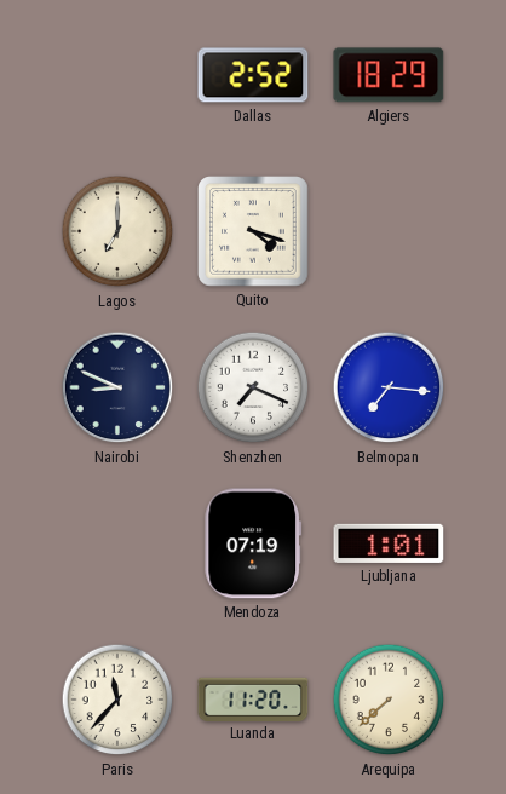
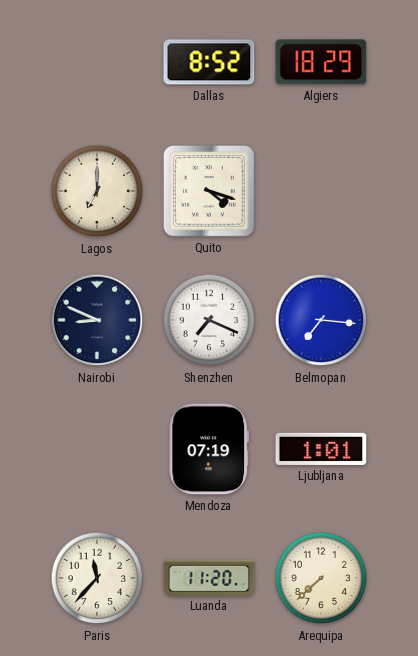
Dallas: 2:52 -> 8:52
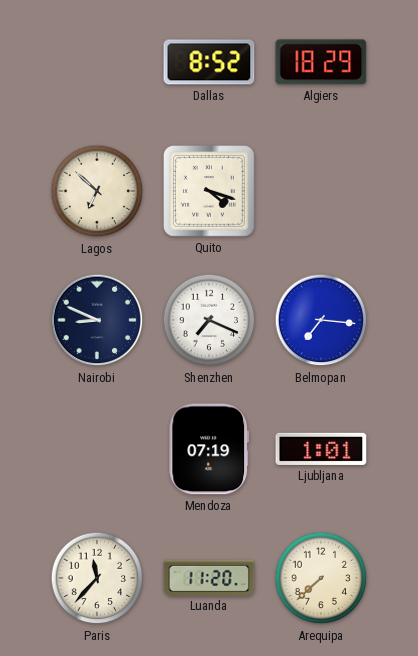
Lagos: 7:00 -> 6:52
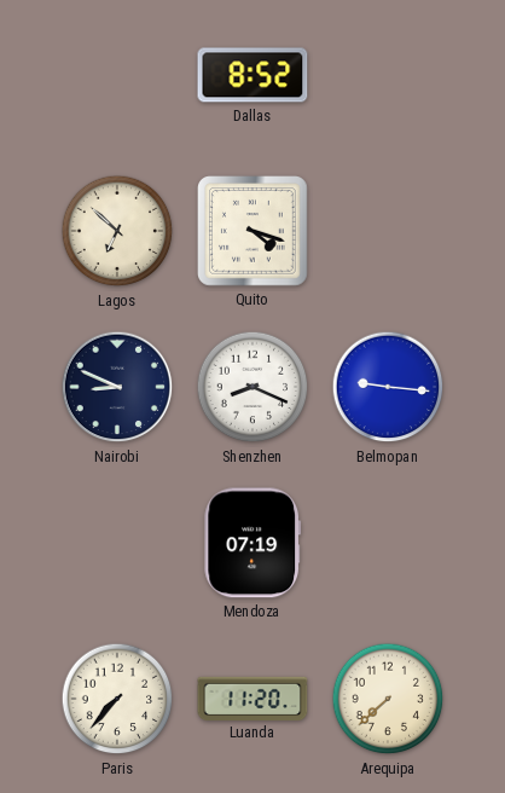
Algiers: 18:29 -> none
Shenzhen: 7:19 -> 8:19
Belmopan: 7:16 -> 9:16
Ljubljana: 1:01 -> none
Paris: 11:37 -> 7:37
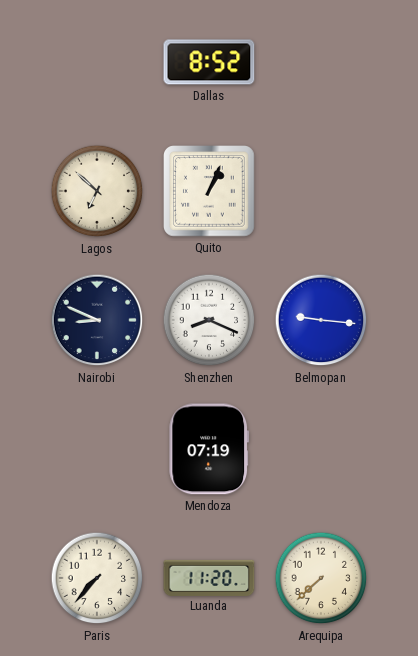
Quito: 4:18 -> 1:04
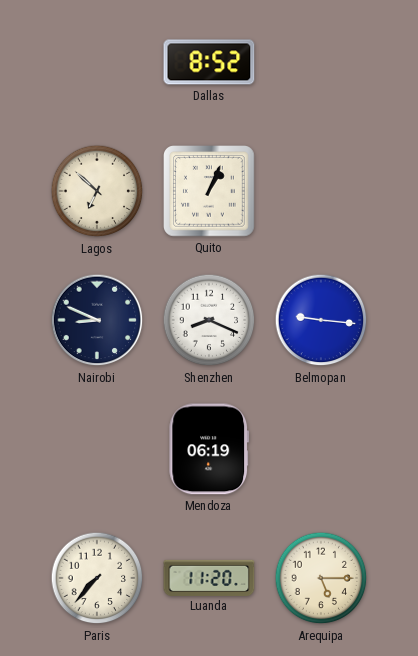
Mendoza: 07:19 -> 06:19
Arequipa: 7:38 -> 5:15
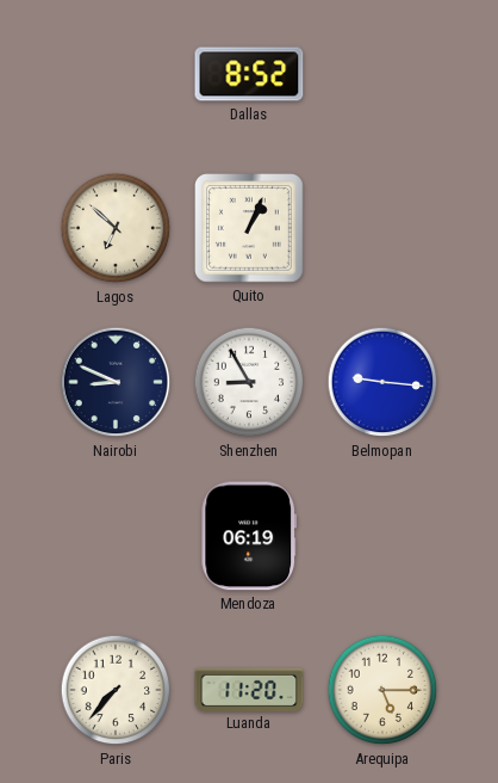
Shenzhen: 8:19 -> 8:55
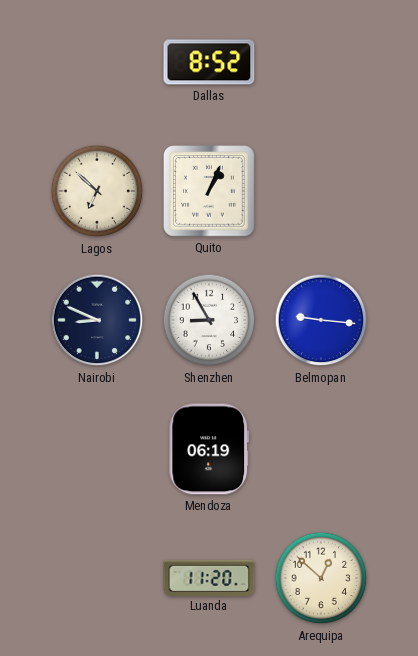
Paris: 7:37 -> none
Arequipa: 5:15 -> 12:52
